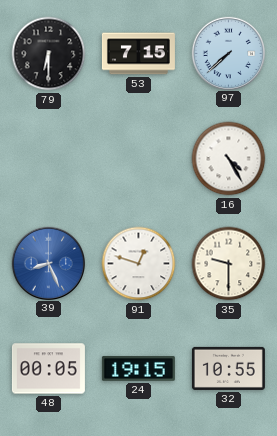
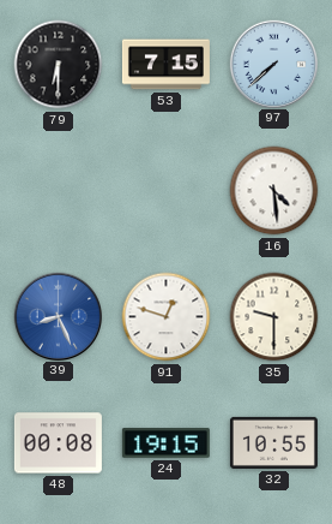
16: 4:25 -> 4:29
48: 00:05 -> 00:08
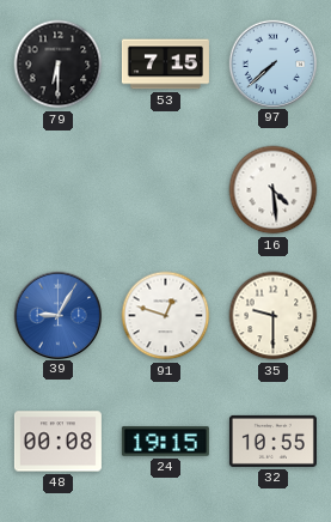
39: 8:26 -> 9:05
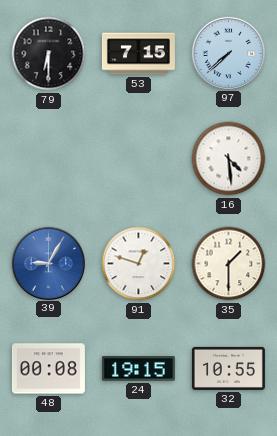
35: 9:30 -> 1:30
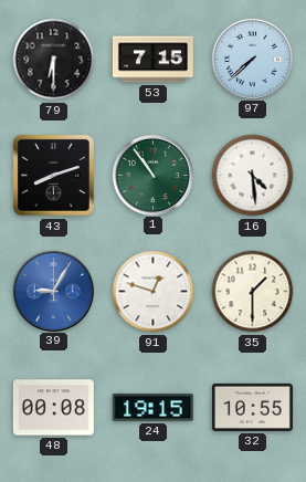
43: none -> 8:12
1: none -> 10:54
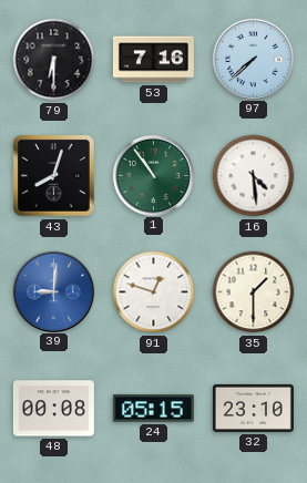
53: 7:15 -> 7:16
43: 8:12 -> 8:03
39: 9:05 -> 9:01
24: 19:15 -> 05:15
32: 10:55 -> 23:10
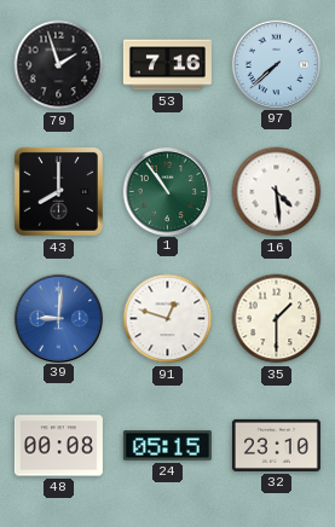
79: 6:30 -> 1:57
43: 8:03 -> 8:00
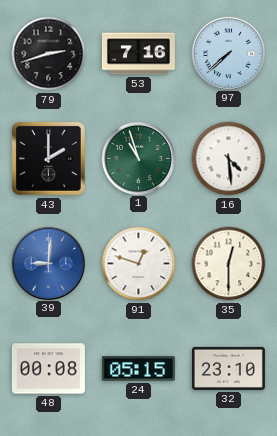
79: 1:57 -> 2:42
43: 8:00 -> 2:00
1: 10:54 -> 10:57
35: 1:30 -> 12:30
